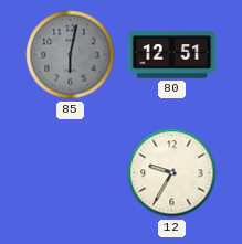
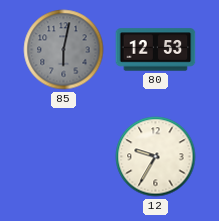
80: 12:51 -> 12:53
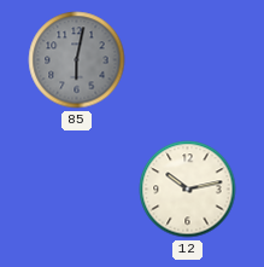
80: 12:53 -> none
12: 9:35 -> 10:13
